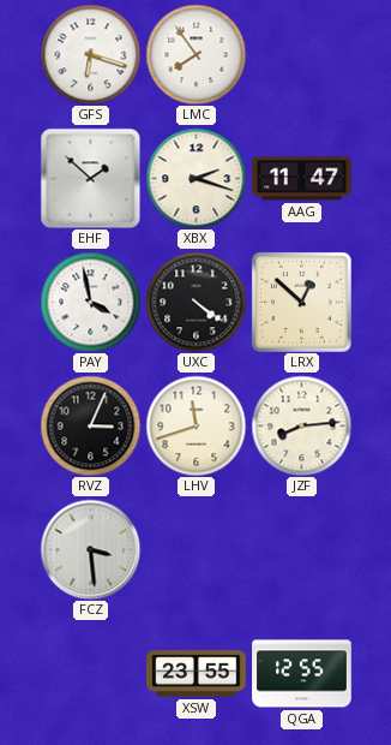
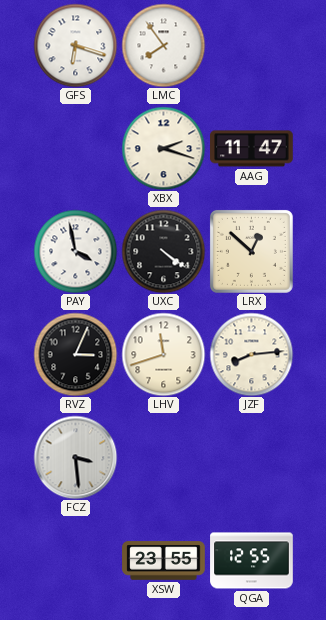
EHF: 1:52 -> none
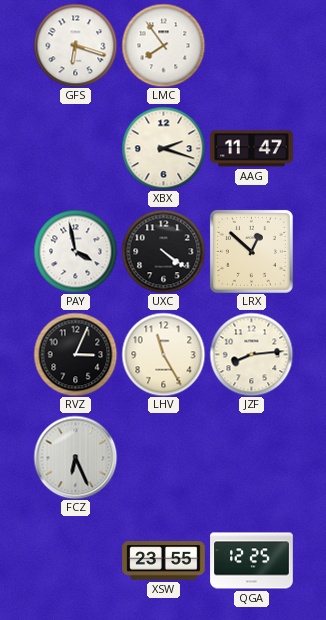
LHV: 11:42 -> 11:25
FCZ: 3:29 -> 6:26
QGA: 12:55 -> 12:25
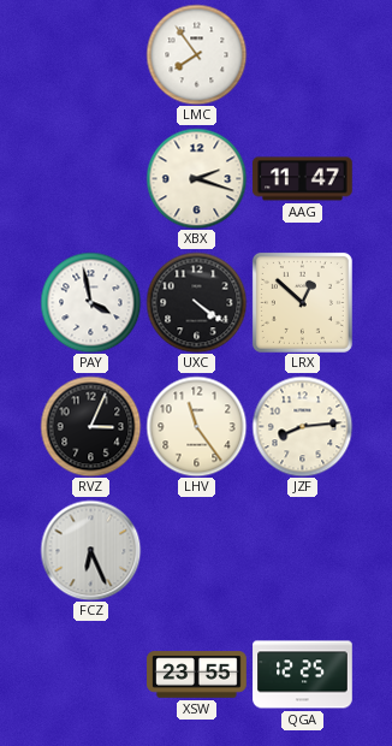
GFS: 6:18 -> none
LHV: 11:25 -> 11:24
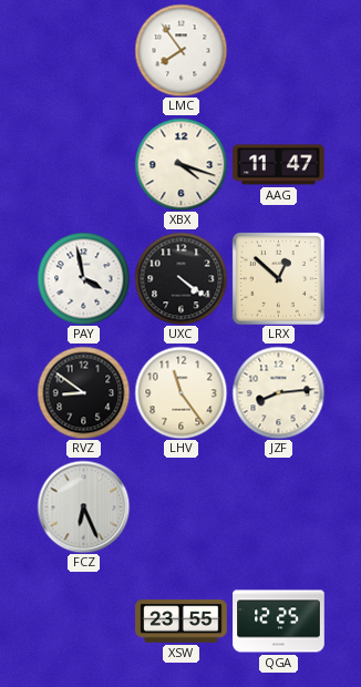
XBX: 2:18 -> 4:18
RVZ: 3:04 -> 8:51
